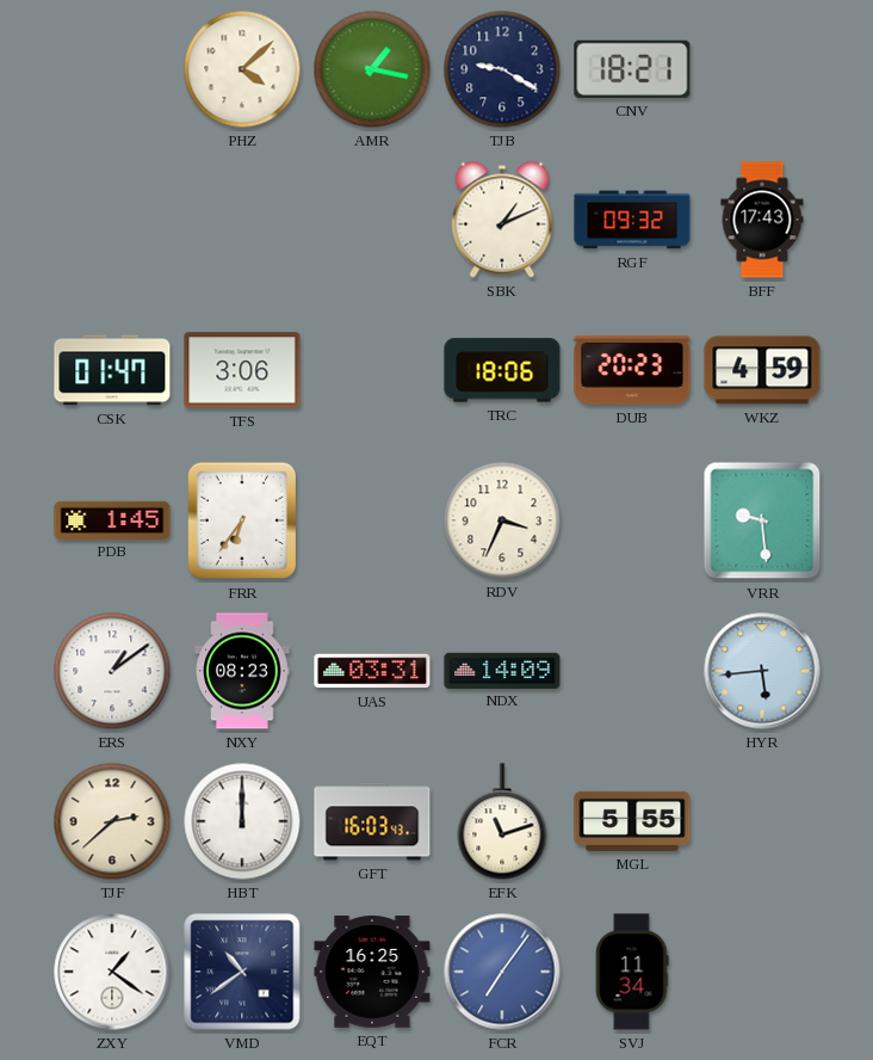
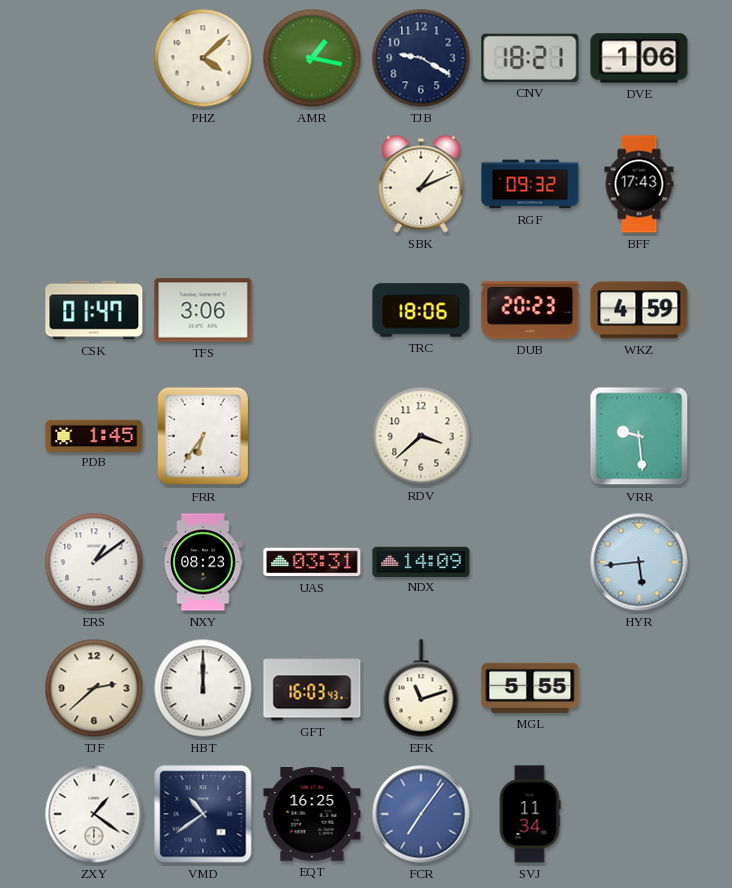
DVE: none -> 1:06
RDV: 3:34 -> 3:38
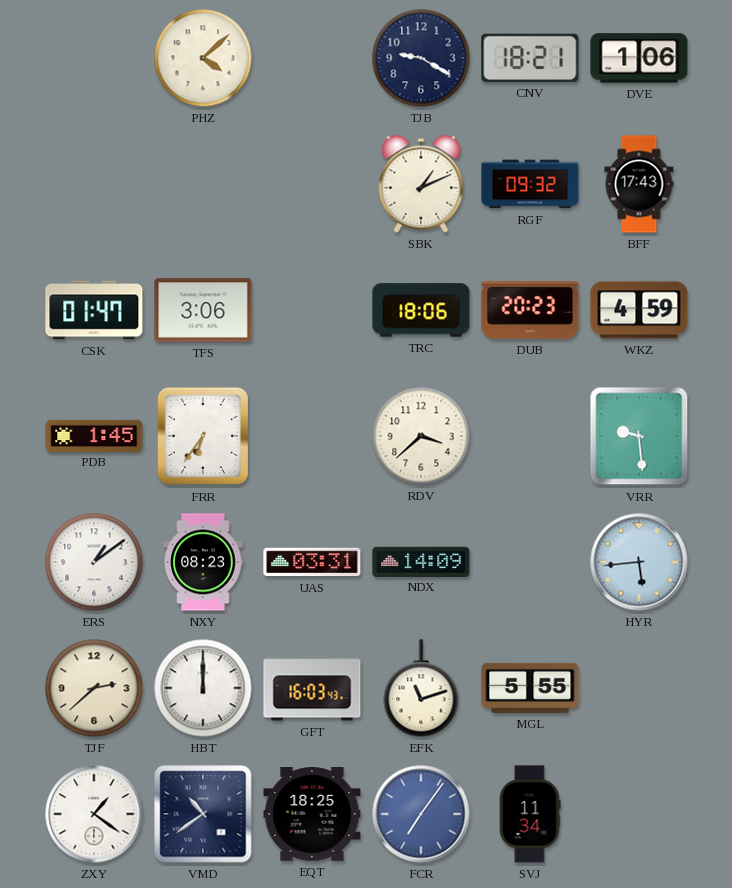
AMR: 1:17 -> none
EQT: 16:25 -> 18:25
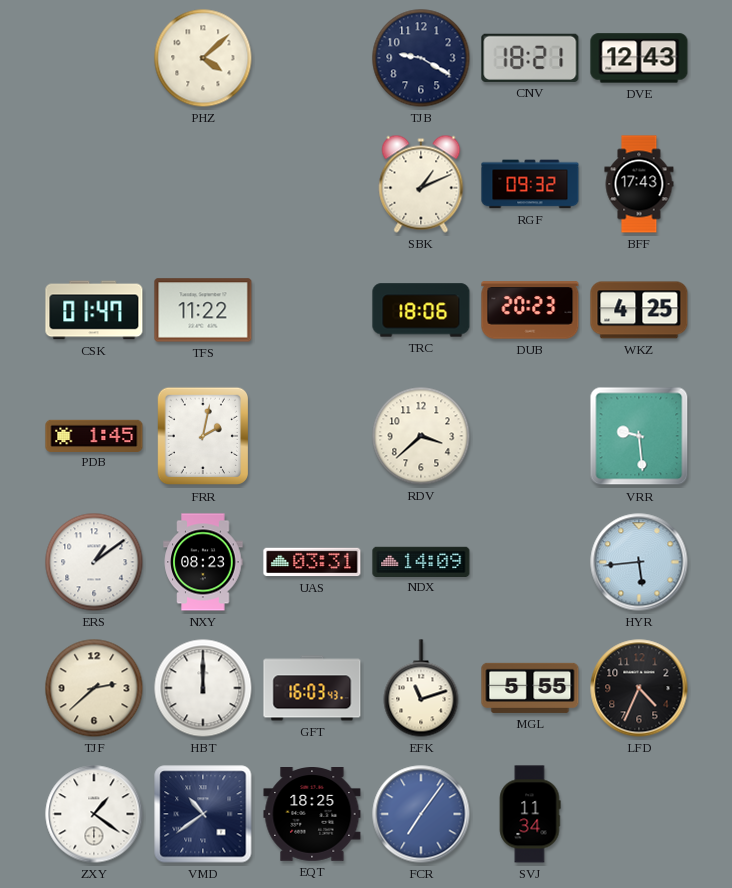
DVE: 1:06 -> 12:43
TFS: 3:06 -> 11:22
WKZ: 4:59 -> 4:25
FRR: 6:36 -> 2:02
LFD: none -> 4:34
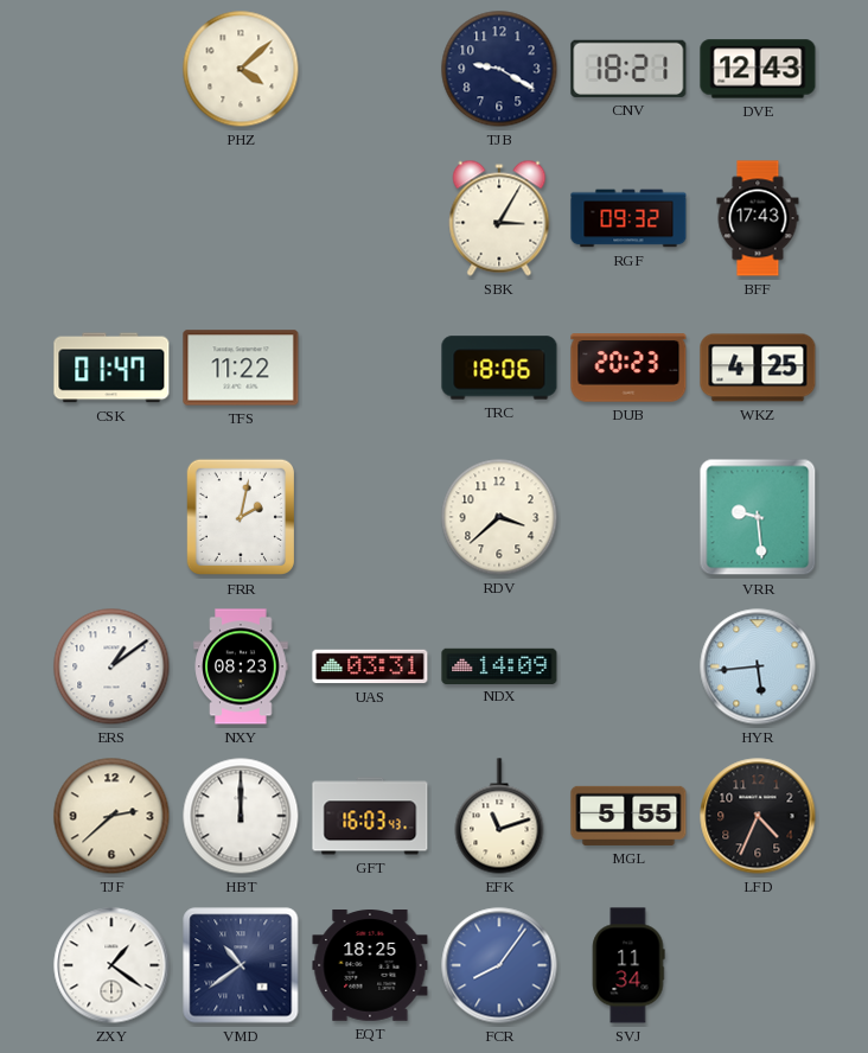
SBK: 1:11 -> 3:05
PDB: 1:45 -> none
FCR: 7:06 -> 8:06
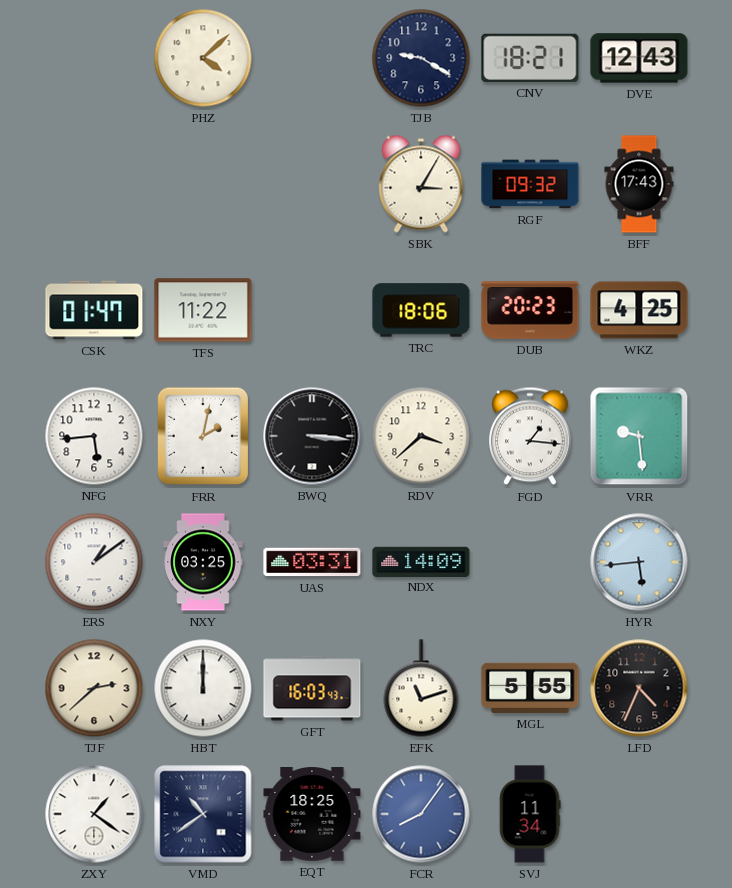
NFG: none -> 5:44
BWQ: none -> 3:16
FGD: none -> 1:16
NXY: 08:23 -> 03:25
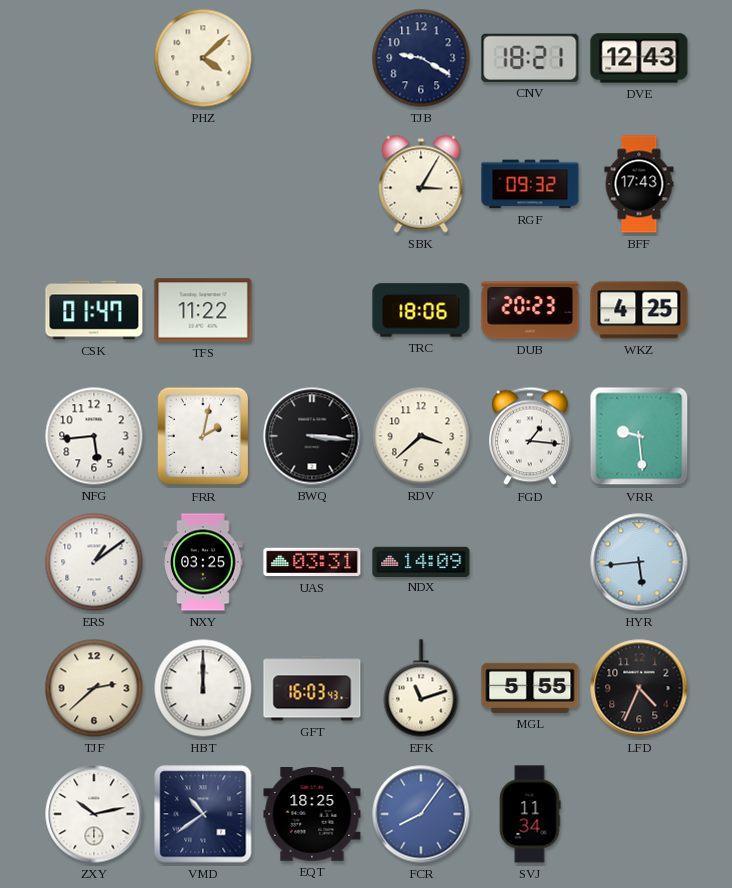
ZXY: 1:21 -> 10:13
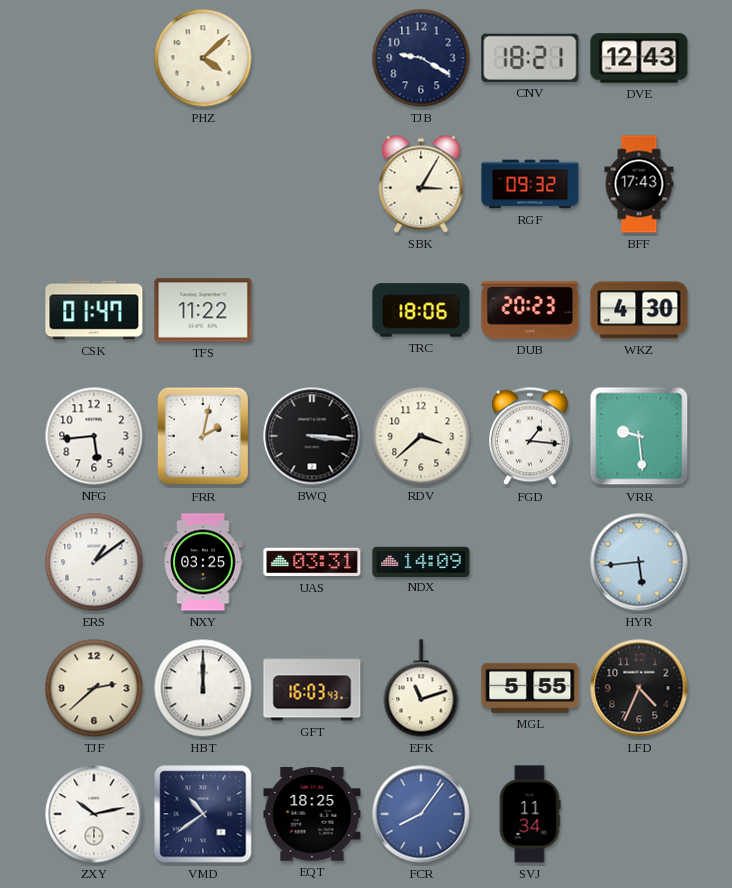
WKZ: 4:25 -> 4:30
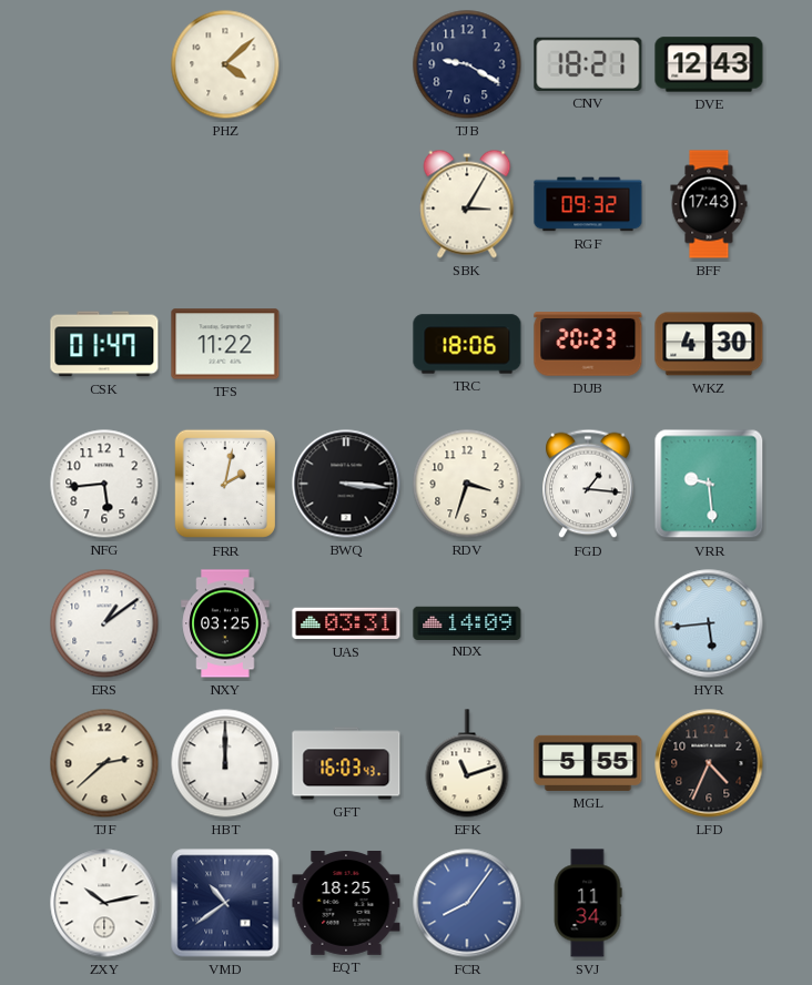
RDV: 3:38 -> 3:33
